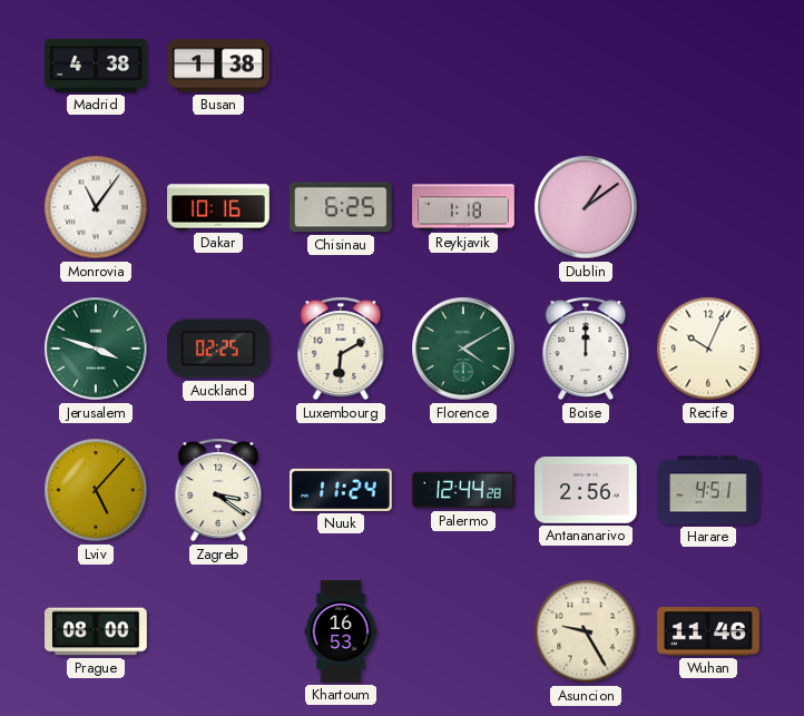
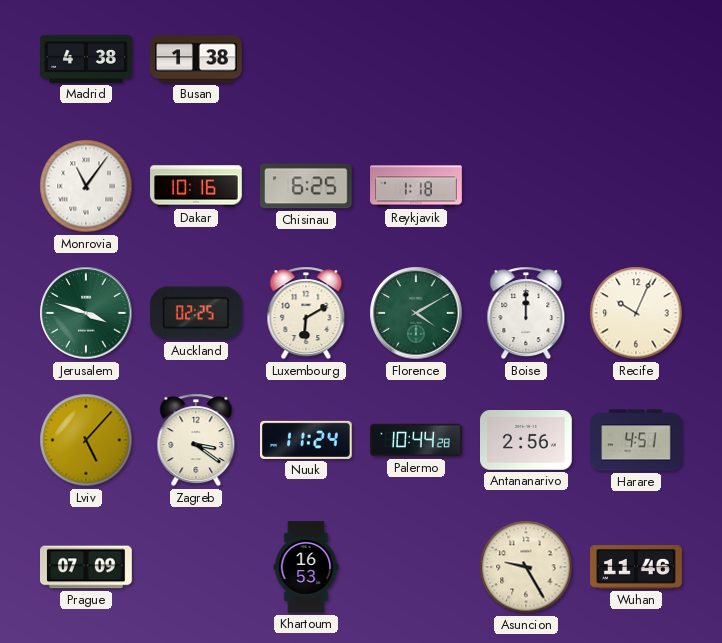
Dublin: 1:09 -> none
Palermo: 12:44 -> 10:44
Prague: 08:00 -> 07:09
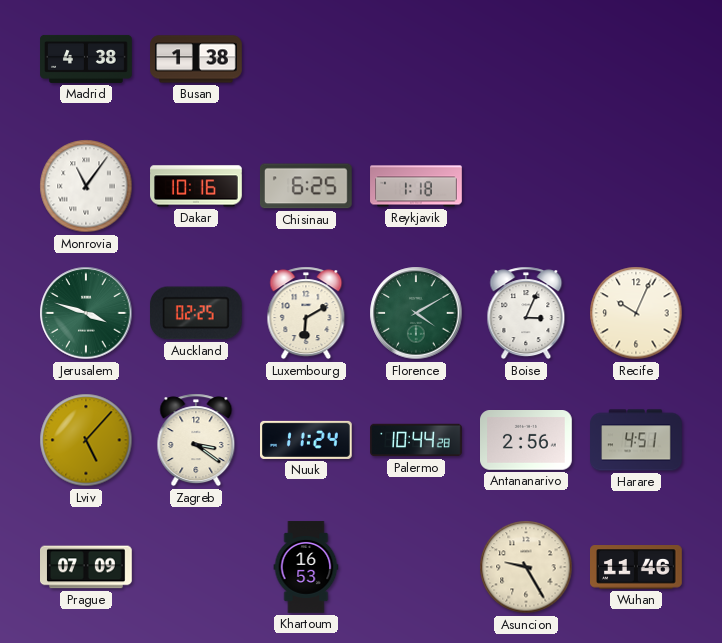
Boise: 12:00 -> 3:04
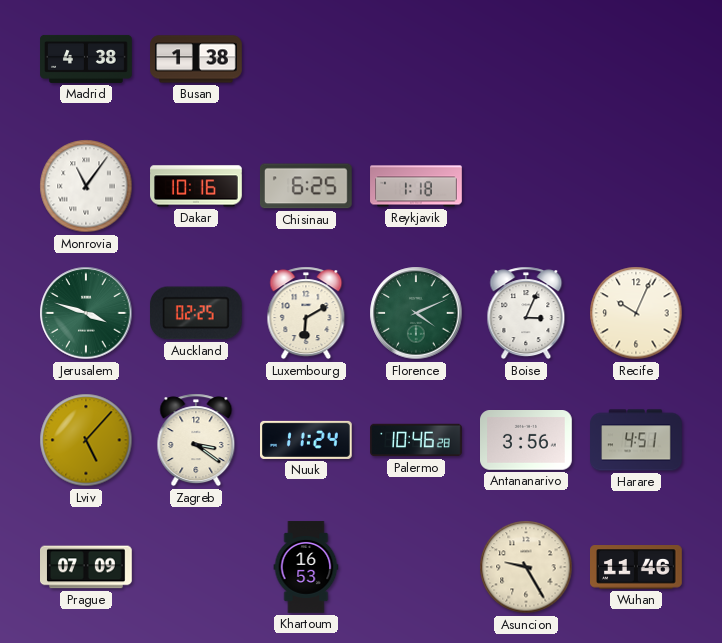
Florence: 4:10 -> 4:11
Palermo: 10:44 -> 10:46
Antananarivo: 2:56 -> 3:56
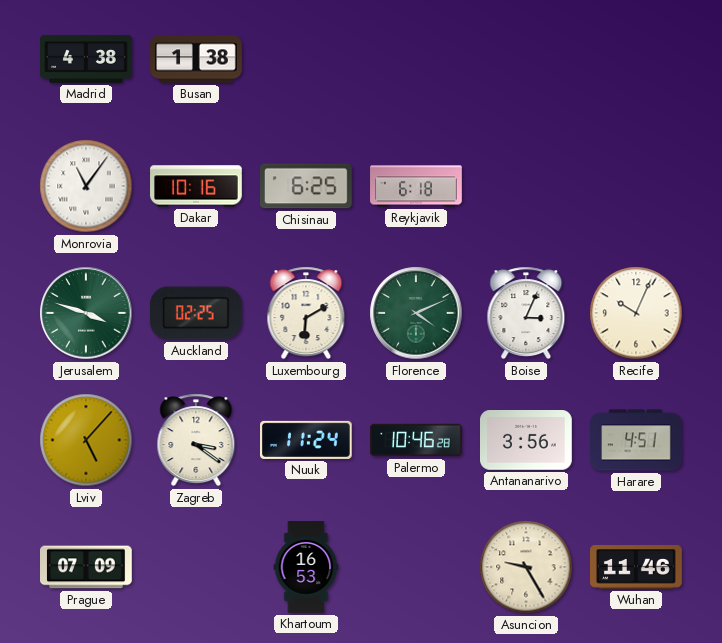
Reykjavik: 1:18 -> 6:18
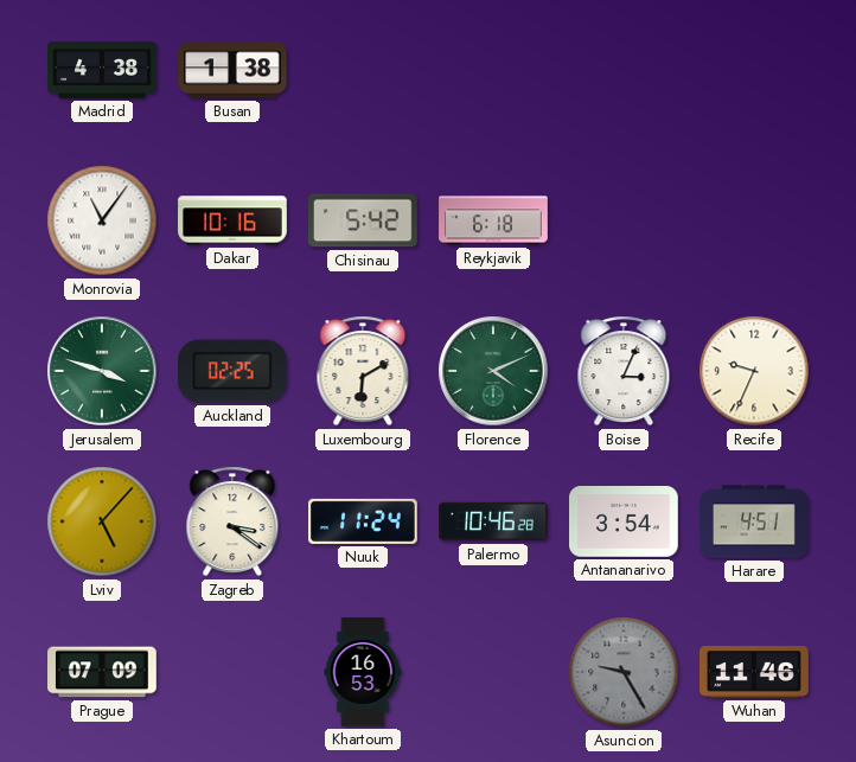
Chisinau: 6:25 -> 5:42
Recife: 10:04 -> 9:34
Antananarivo: 3:56 -> 3:54
Asuncion dial: cream -> grey
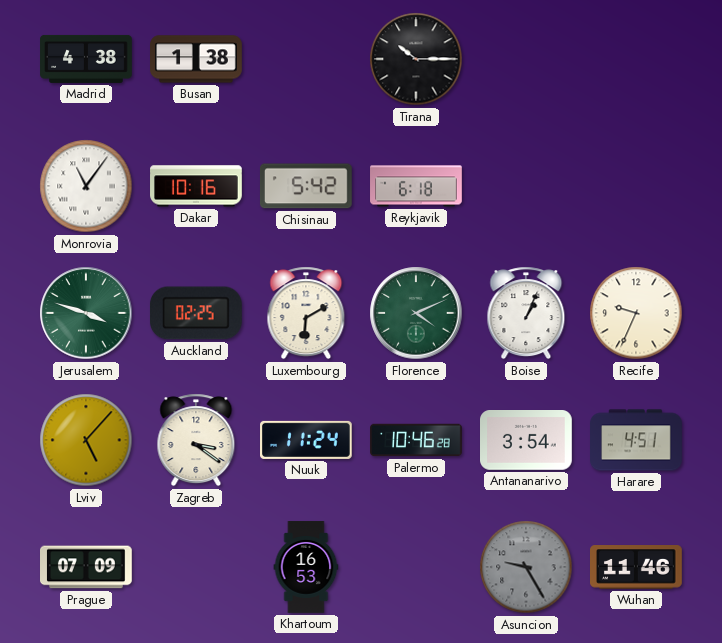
Tirana: none -> 10:15
Boise: 3:04 -> 1:04
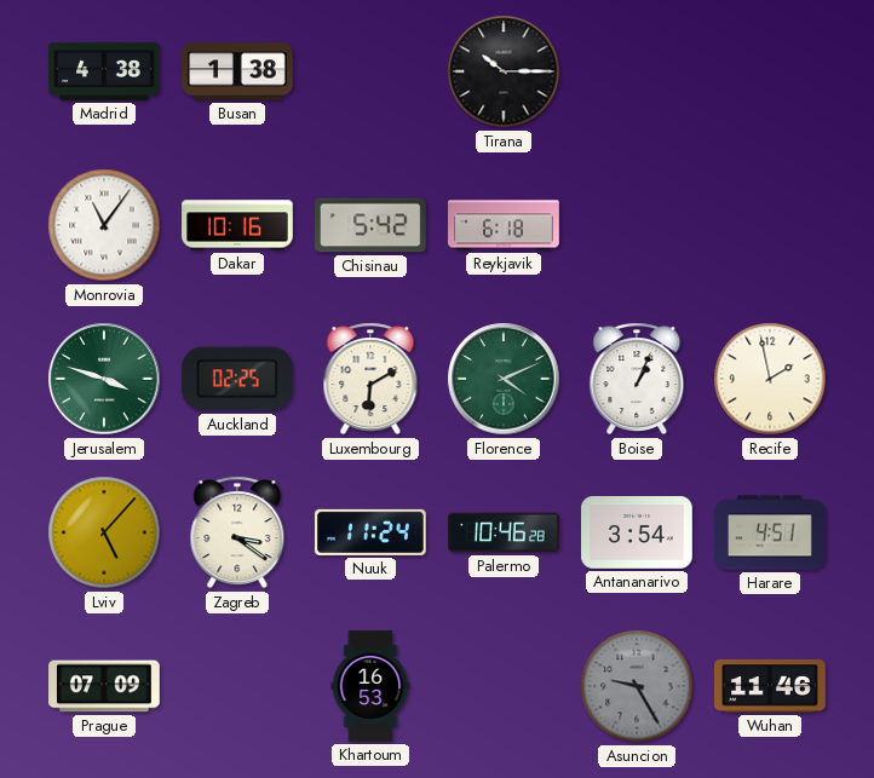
Recife: 9:34 -> 1:58
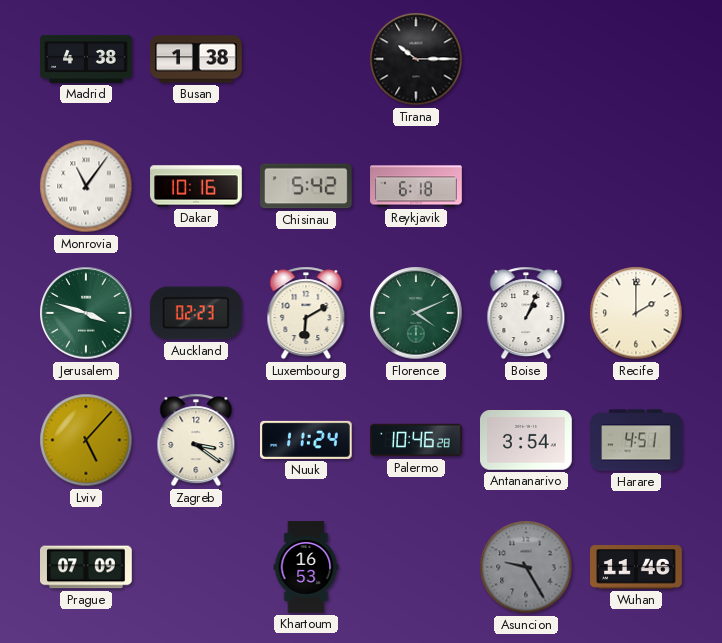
Auckland: 02:25 -> 02:23
Recife: 1:58 -> 2:00
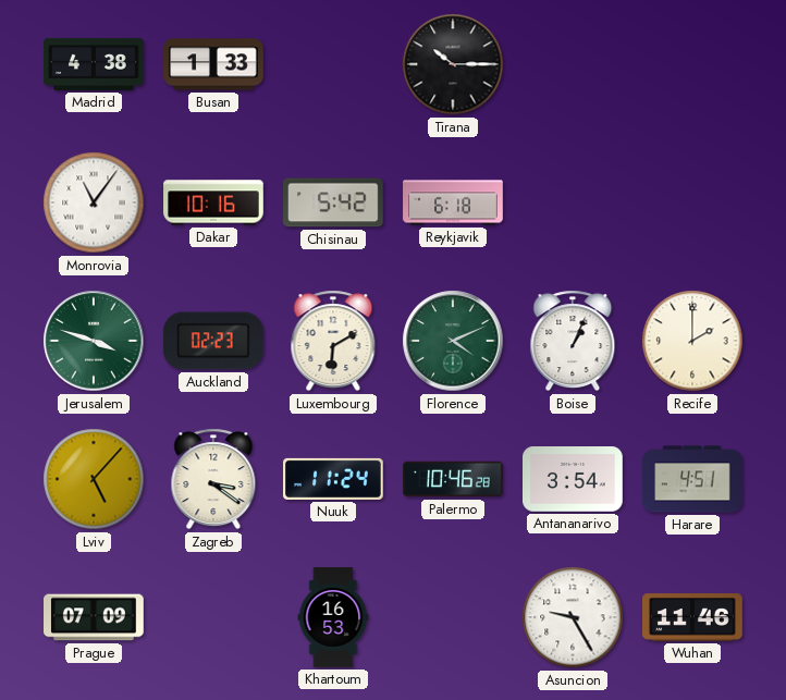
Busan: 1:38 -> 1:33
Asuncion dial: grey -> white
